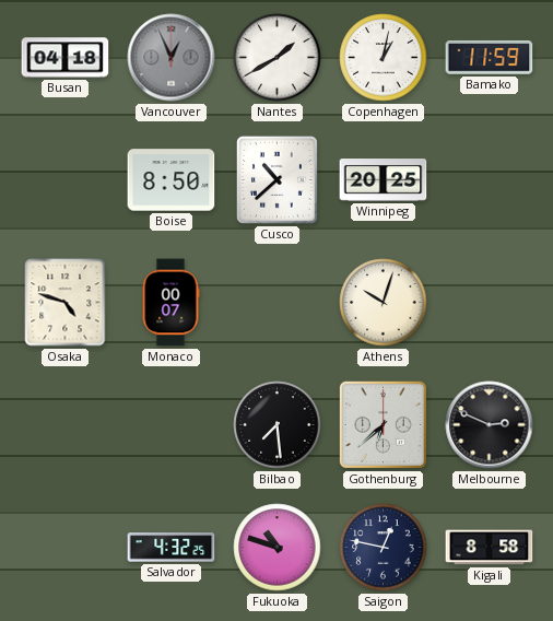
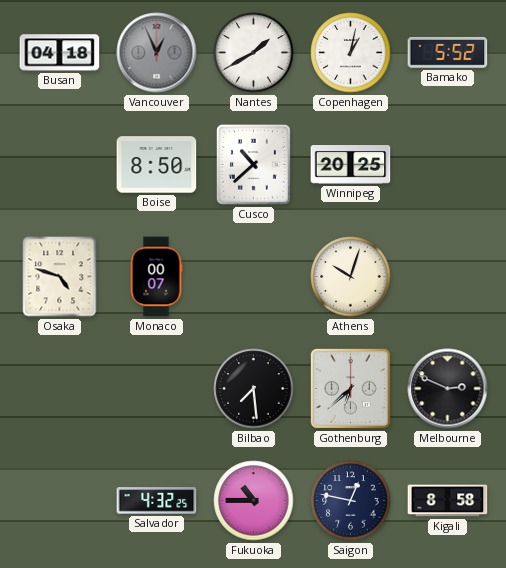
Bamako: 11:59 -> 5:52
Fukuoka: 10:48 -> 10:45
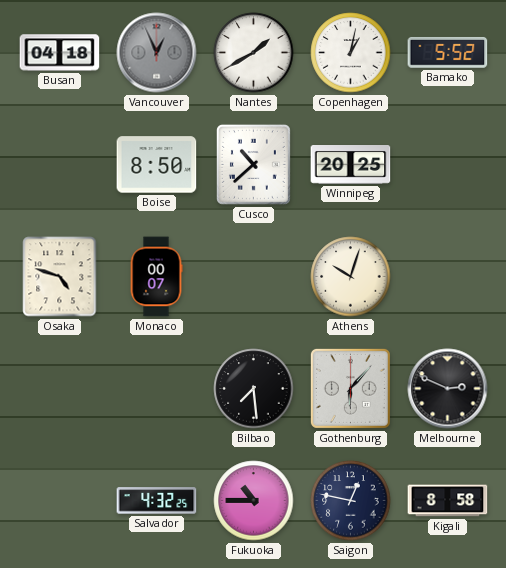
Gothenburg: 6:38 -> 6:07
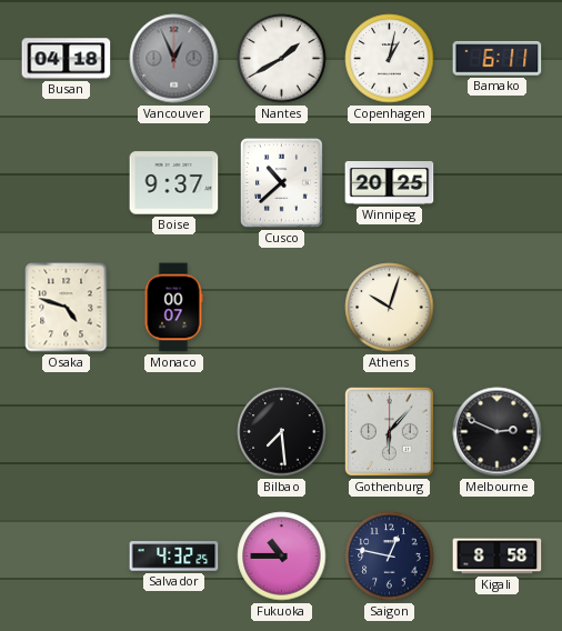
Bamako: 5:52 -> 6:11
Boise: 8:50 -> 9:37
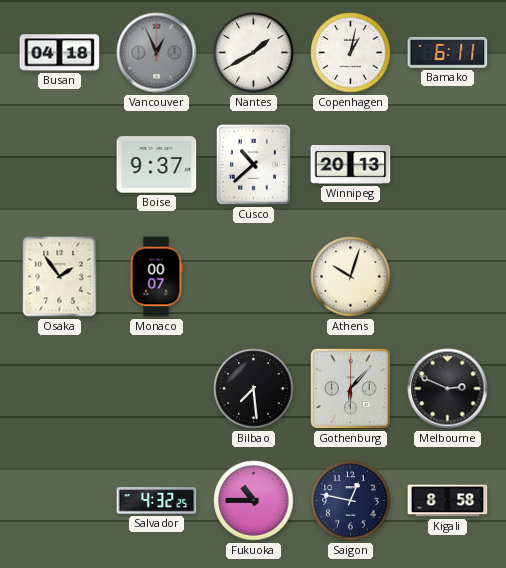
Winnipeg: 20:25 -> 20:13
Osaka: 4:48 -> 1:54
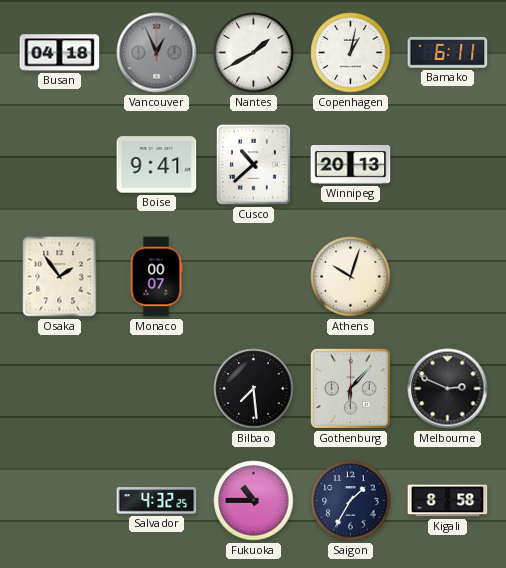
Boise: 9:37 -> 9:41
Saigon: 12:47 -> 1:35
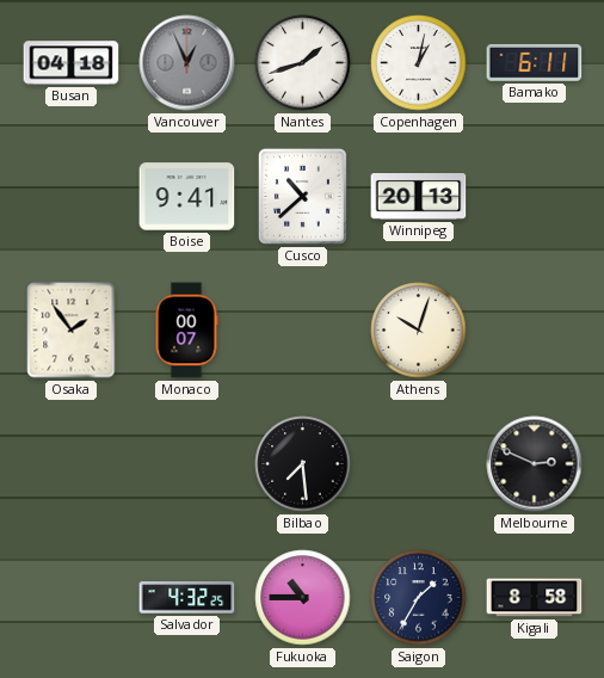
Nantes: 1:40 -> 1:42
Gothenburg: 6:07 -> none
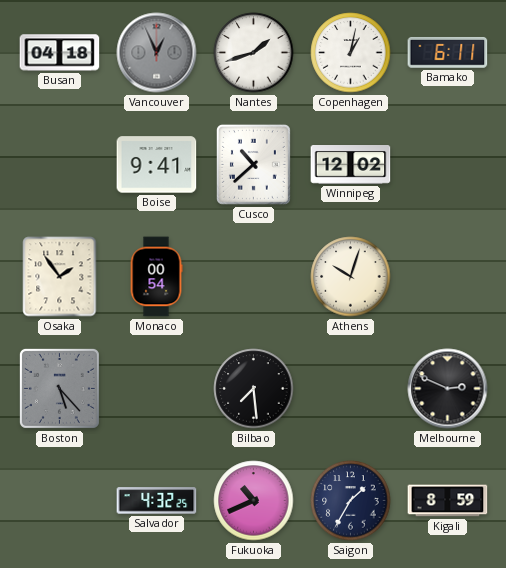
Winnipeg: 20:13 -> 12:02
Monaco: 00:07 -> 00:54
Boston: none -> 5:23
Fukuoka: 10:45 -> 10:41
Kigali: 8:58 -> 8:59
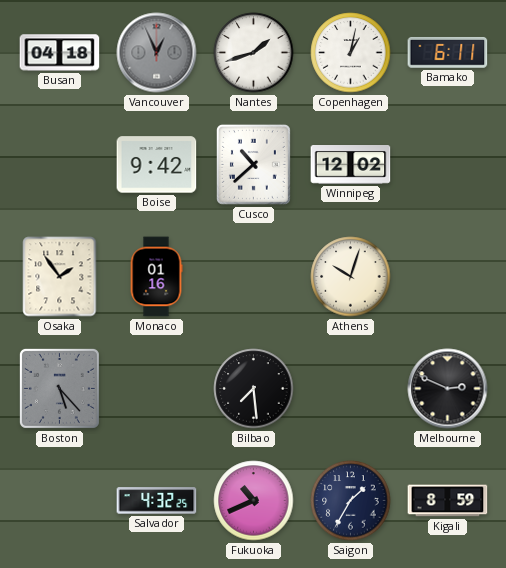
Boise: 9:41 -> 9:42
Monaco: 00:54 -> 01:16
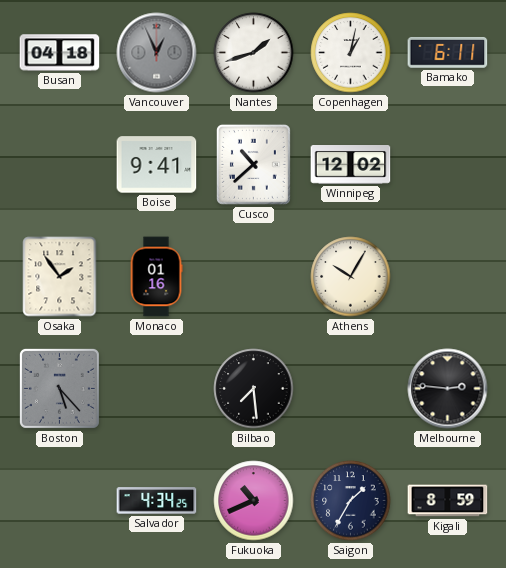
Boise: 9:42 -> 9:41
Athens: 10:03 -> 10:05
Melbourne: 2:49 -> 2:46
Salvador: 4:32 -> 4:34
